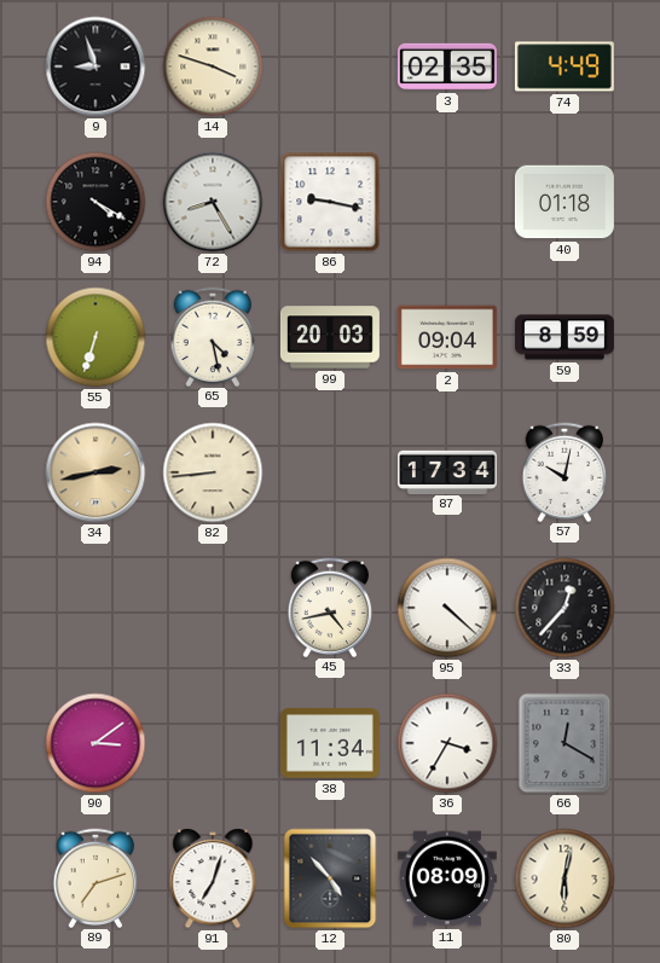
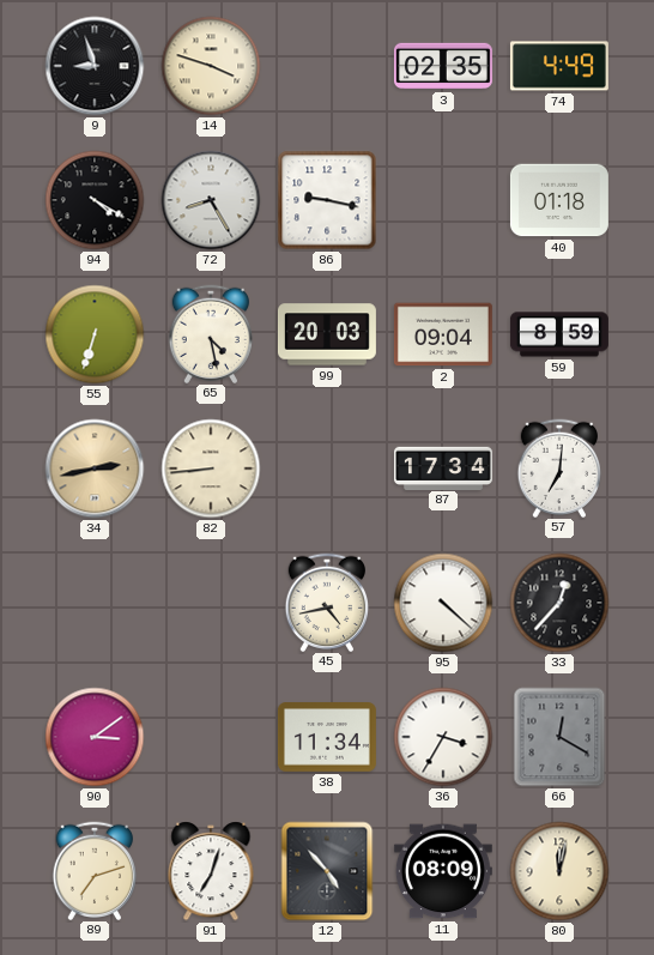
57: 10:02 -> 7:01
80: 6:02 -> 12:02
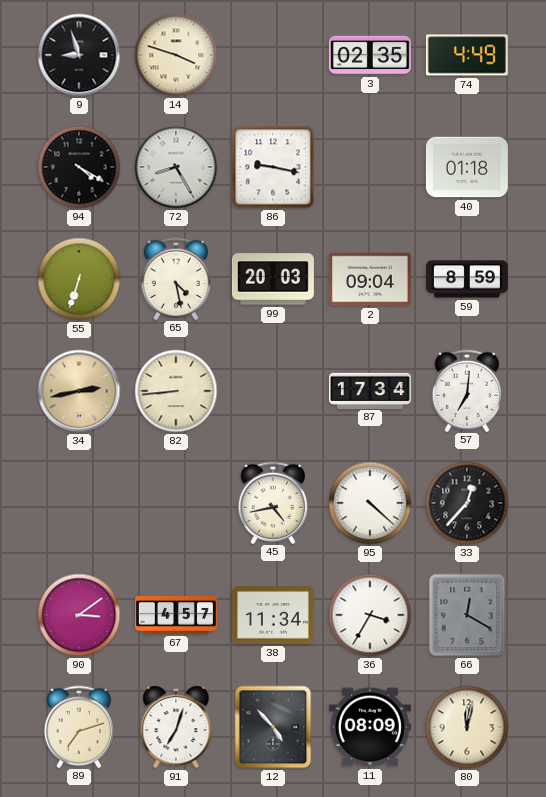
67: none -> 4:57
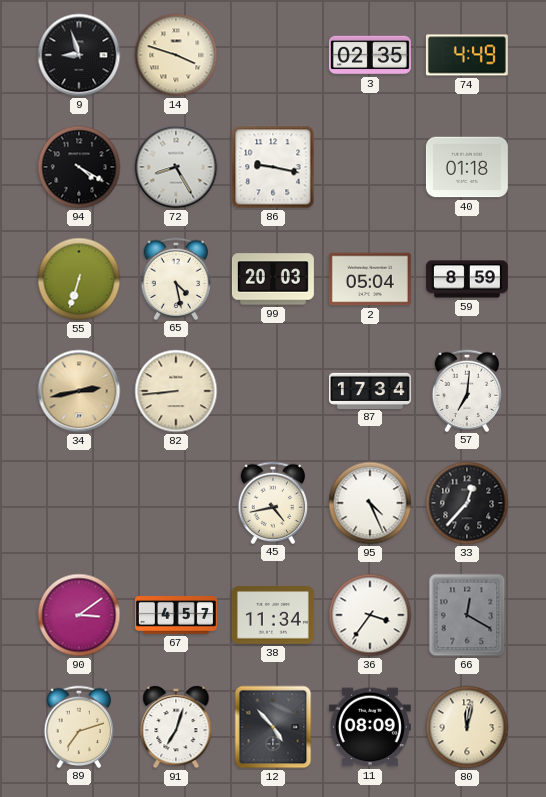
2: 09:04 -> 05:04
95: 4:22 -> 4:26
36: 3:35 -> 3:36
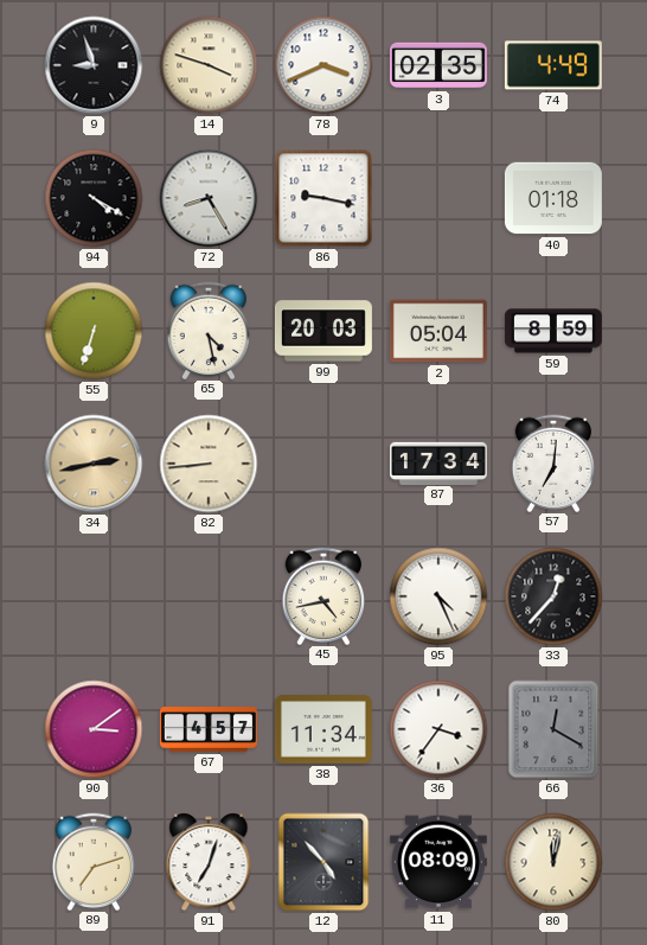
78: none -> 3:41
